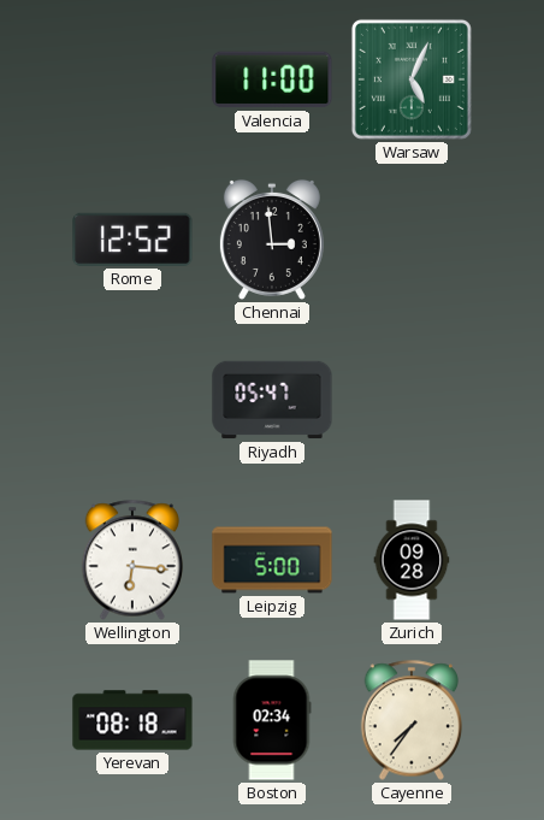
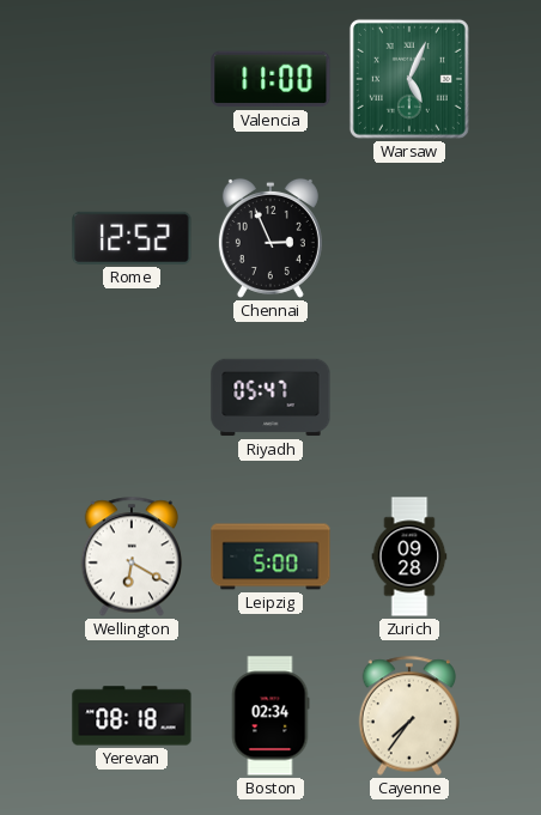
Chennai: 2:59 -> 2:56
Wellington: 6:16 -> 6:20
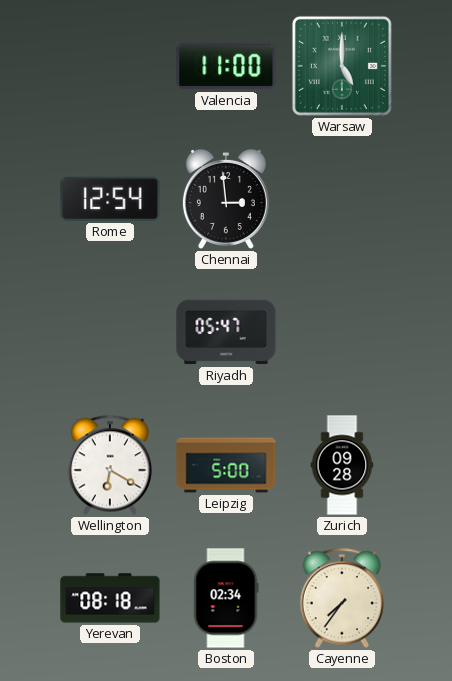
Warsaw: 5:04 -> 5:00
Rome: 12:52 -> 12:54
Chennai: 2:56 -> 2:59
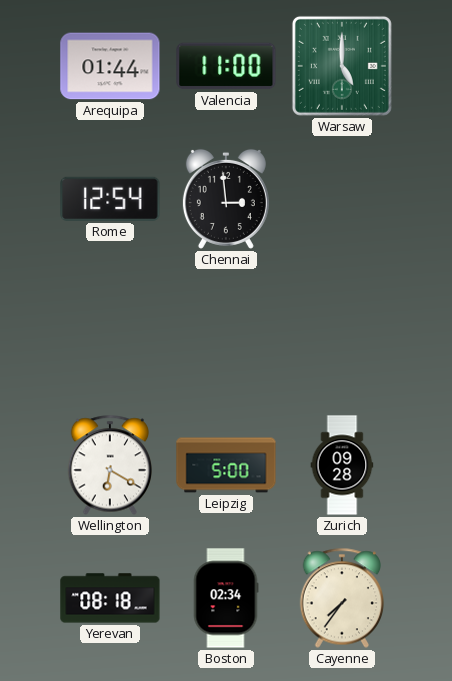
Arequipa: none -> 01:44
Riyadh: 05:47 -> none
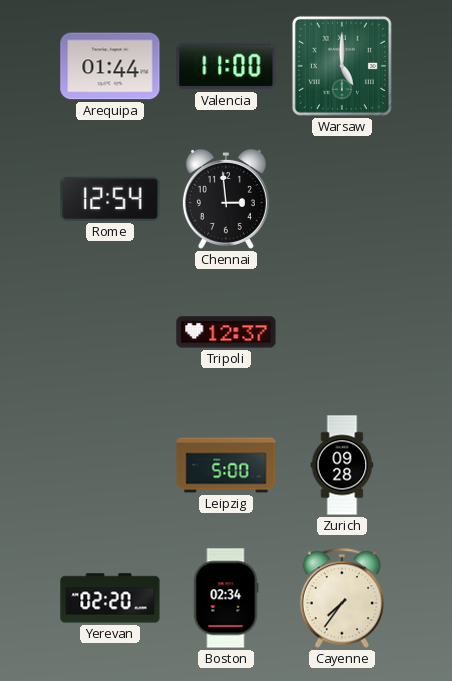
Tripoli: none -> 12:37
Wellington: 6:20 -> none
Yerevan: 08:18 -> 02:20
